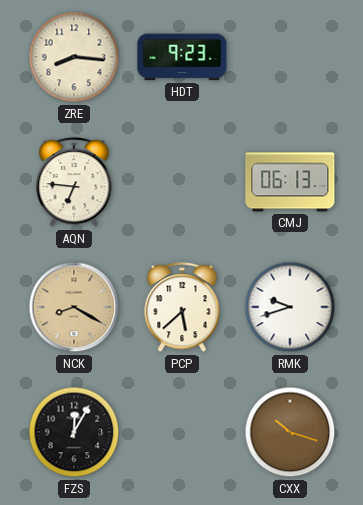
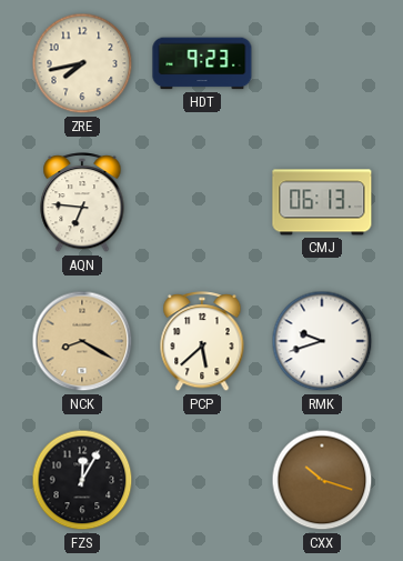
ZRE: 8:16 -> 7:43
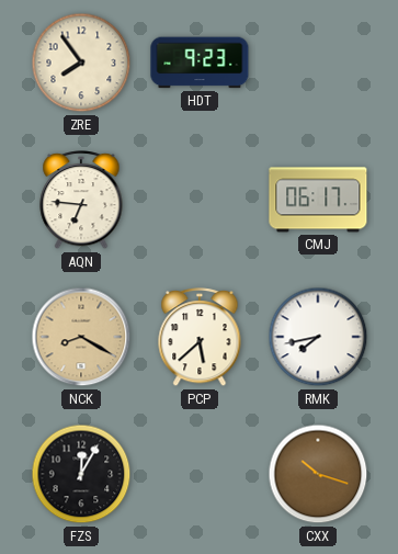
ZRE: 7:43 -> 7:54
CMJ: 06:13 -> 06:17
RMK: 9:42 -> 7:43
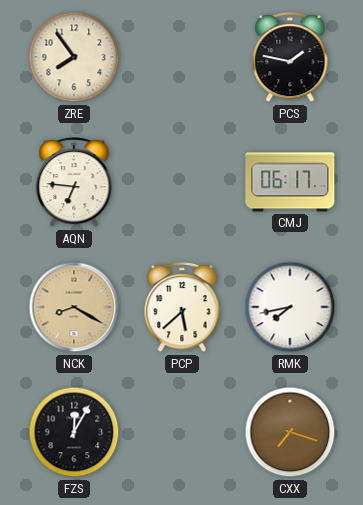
HDT: 9:23 -> none
PCS: none -> 1:47
CXX: 10:18 -> 7:18
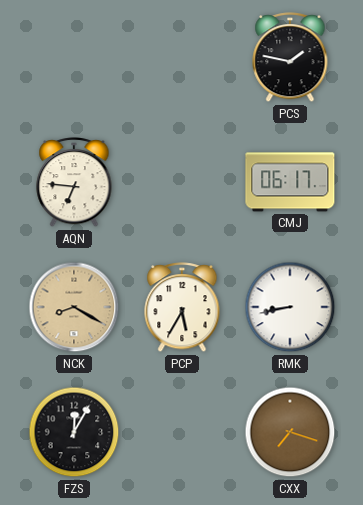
ZRE: 7:54 -> none
PCP: 5:38 -> 5:35
RMK: 7:43 -> 8:43
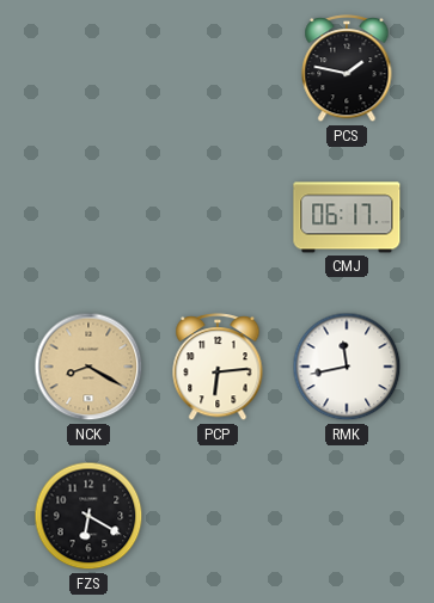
AQN: 6:46 -> none
PCP: 5:35 -> 6:14
RMK: 8:43 -> 11:43
FZS: 12:05 -> 6:20
CXX: 7:18 -> none
